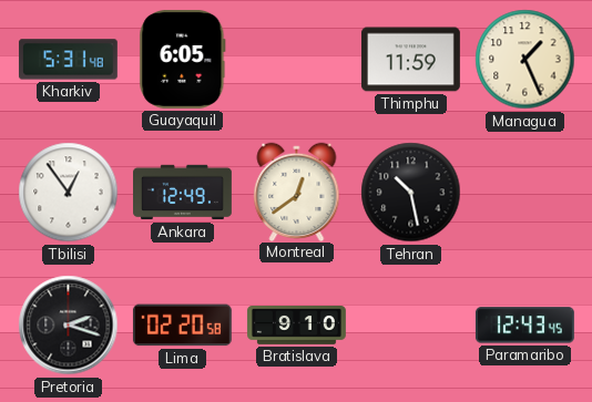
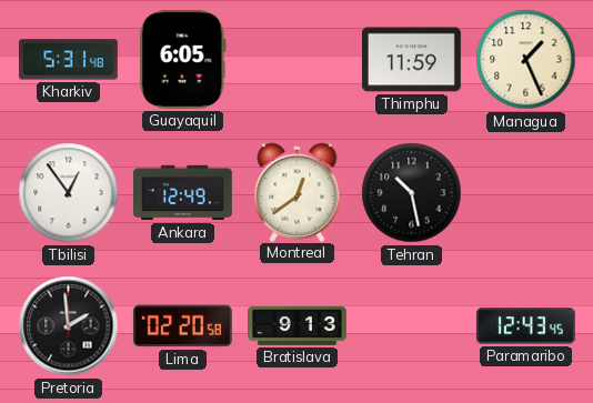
Pretoria: 2:18 -> 1:59
Bratislava: 9:10 -> 9:13
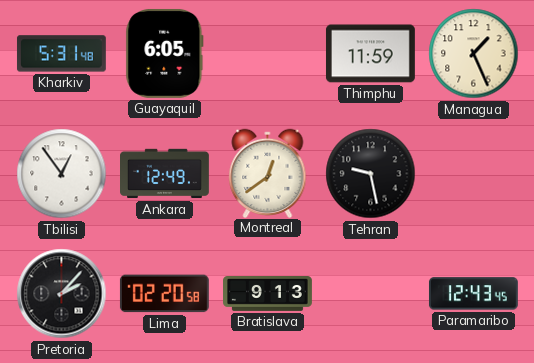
Tehran: 10:28 -> 9:28
Pretoria: 1:59 -> 2:07
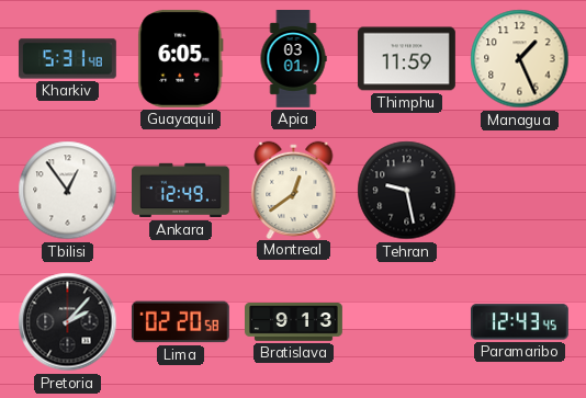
Apia: none -> 03:01
